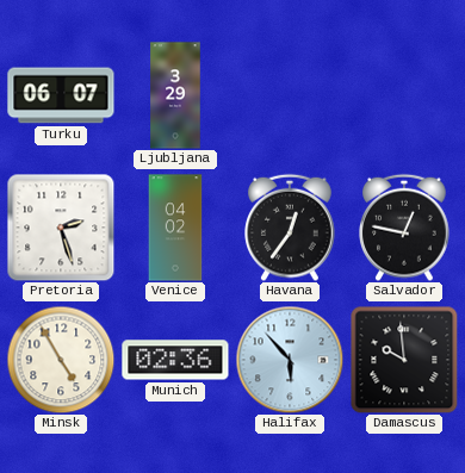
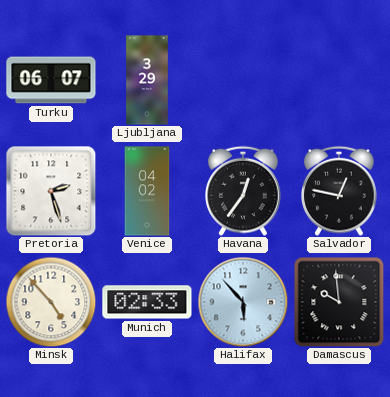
Minsk: 4:55 -> 4:53
Munich: 02:36 -> 02:33
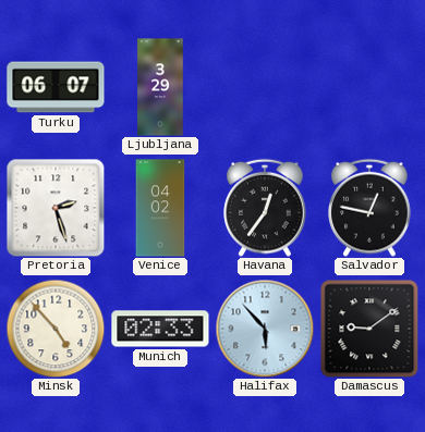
Damascus: 9:59 -> 9:09
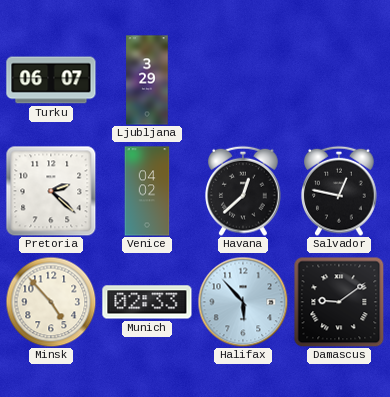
Pretoria: 2:27 -> 2:22
Havana: 12:36 -> 12:38
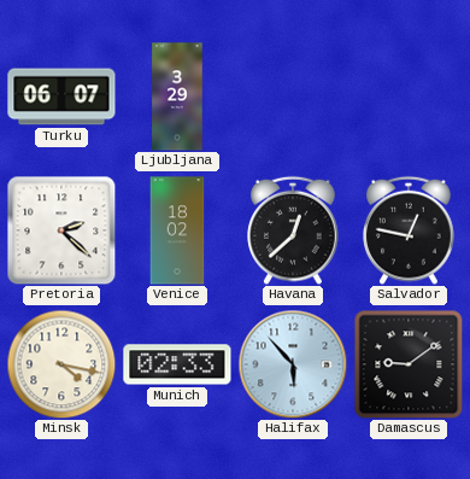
Venice: 04:02 -> 18:02
Minsk: 4:53 -> 4:17
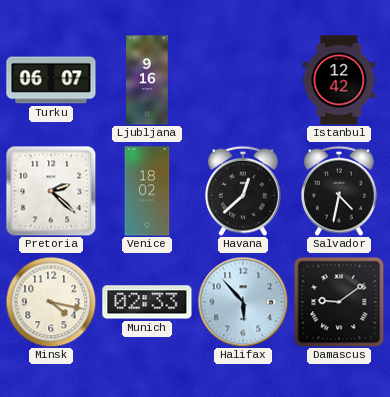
Ljubljana: 3:29 -> 9:16
Istanbul: none -> 12:42
Salvador: 12:47 -> 4:32
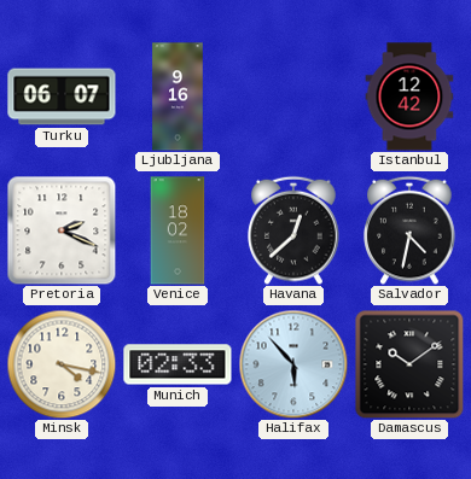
Pretoria: 2:22 -> 2:19
Damascus: 9:09 -> 10:09
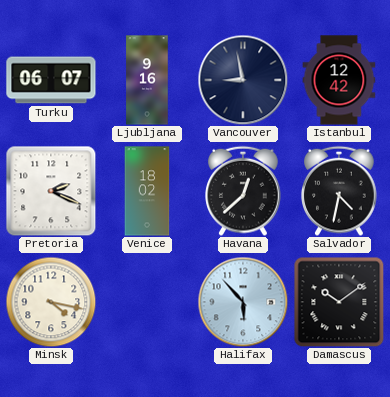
Vancouver: none -> 8:58
Munich: 02:33 -> none
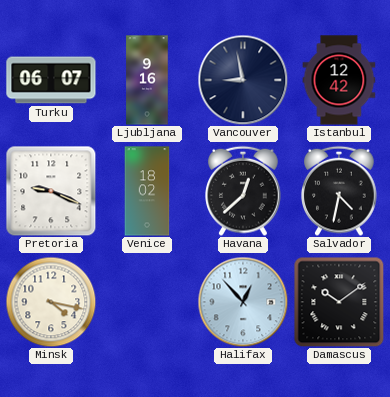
Pretoria: 2:19 -> 9:19
Halifax: 5:53 -> 12:53
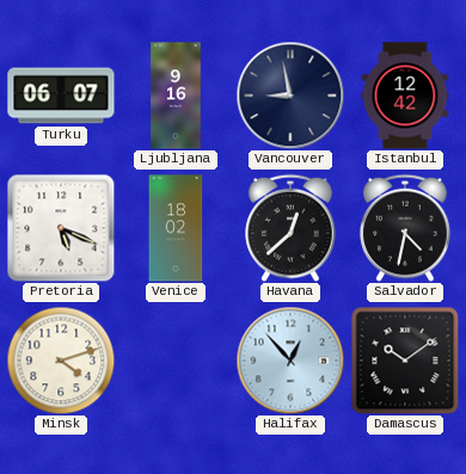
Pretoria: 9:19 -> 5:19
Minsk: 4:17 -> 4:12
